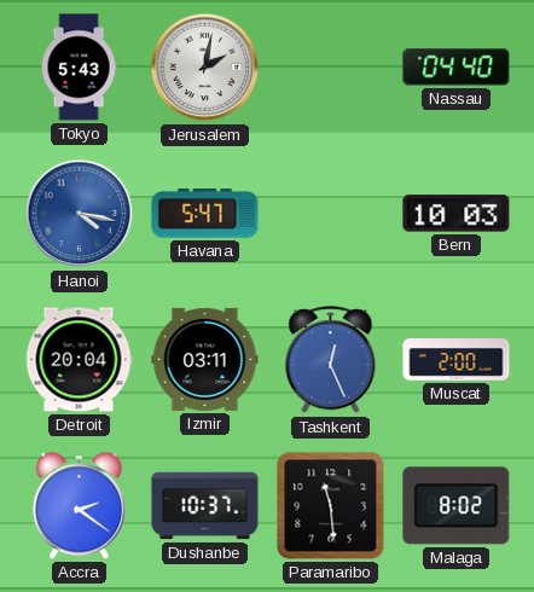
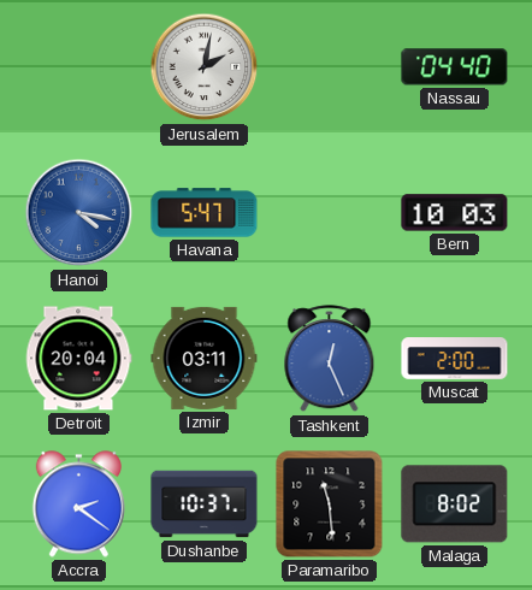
Tokyo: 5:43 -> none
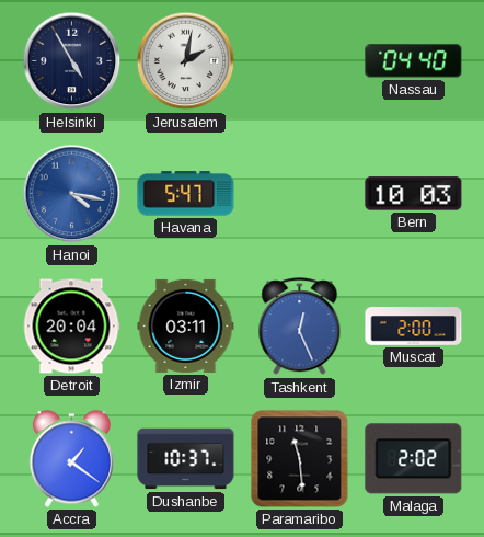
Helsinki: none -> 4:55
Accra: 2:21 -> 1:21
Malaga: 8:02 -> 2:02
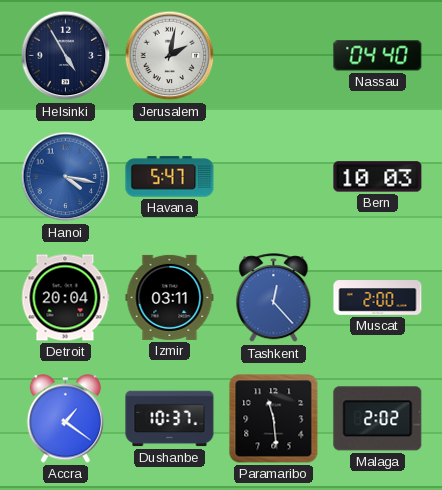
Tashkent: 12:26 -> 12:23
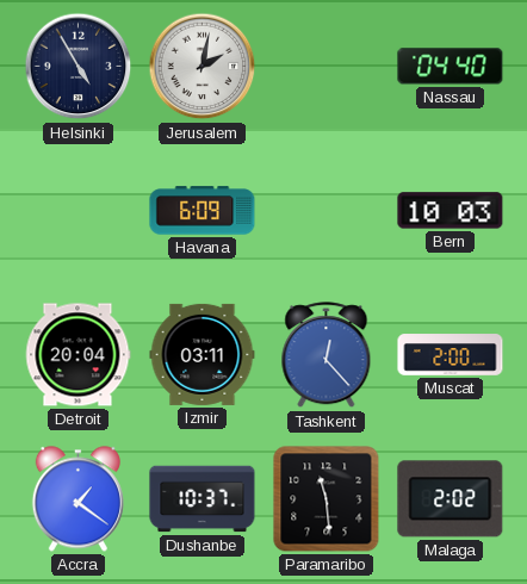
Hanoi: 4:17 -> none
Havana: 5:47 -> 6:09
